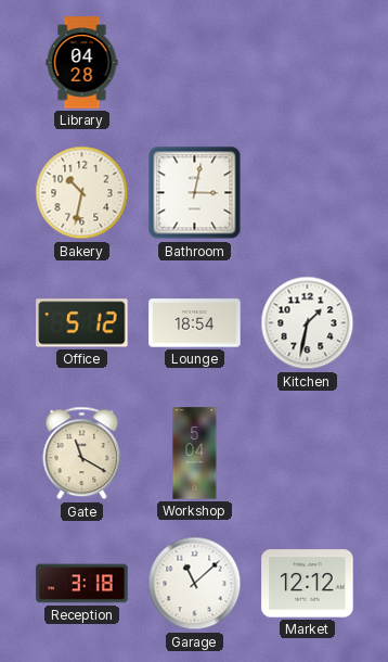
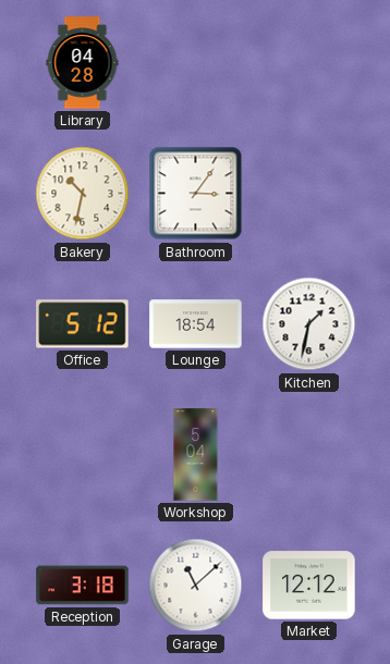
Bathroom: 3:02 -> 3:06
Gate: 11:20 -> none
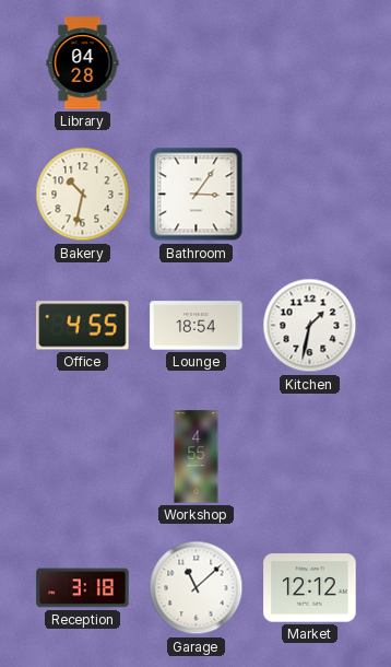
Office: 5:12 -> 4:55
Workshop: 5:04 -> 4:55
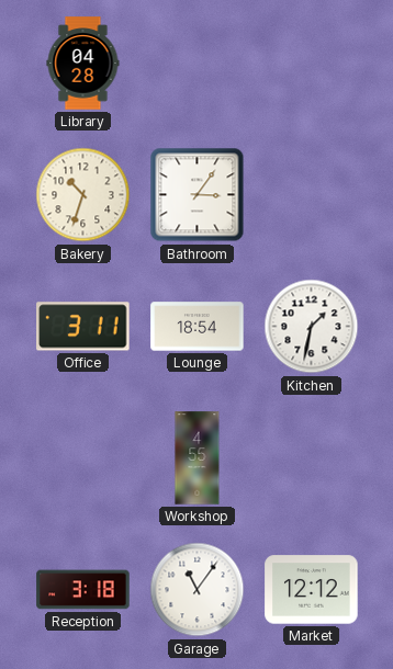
Bakery: 10:32 -> 10:33
Office: 4:55 -> 3:11
Garage: 11:08 -> 11:06
